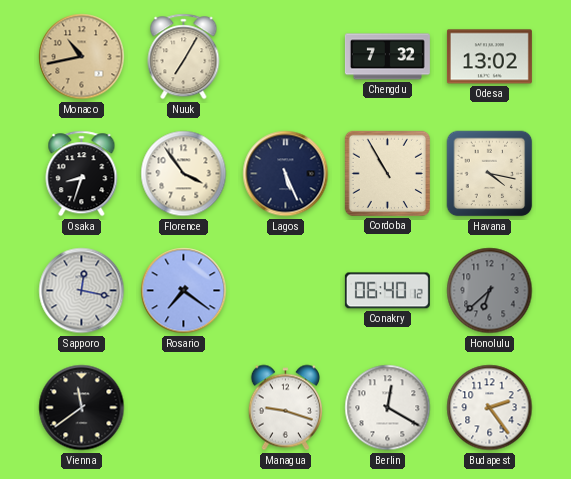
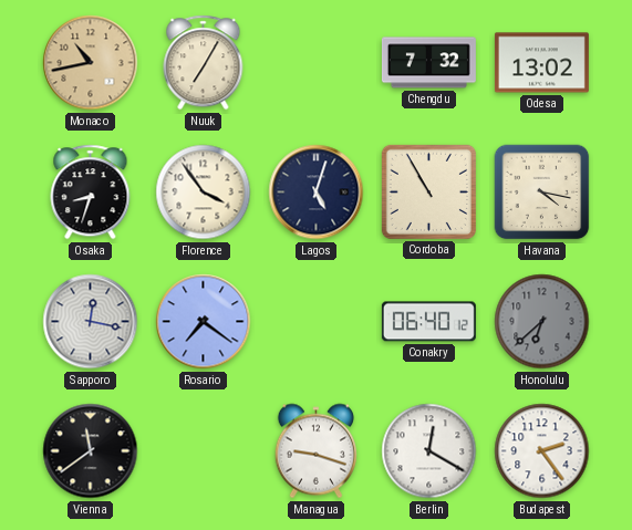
Lagos: 5:26 -> 5:03
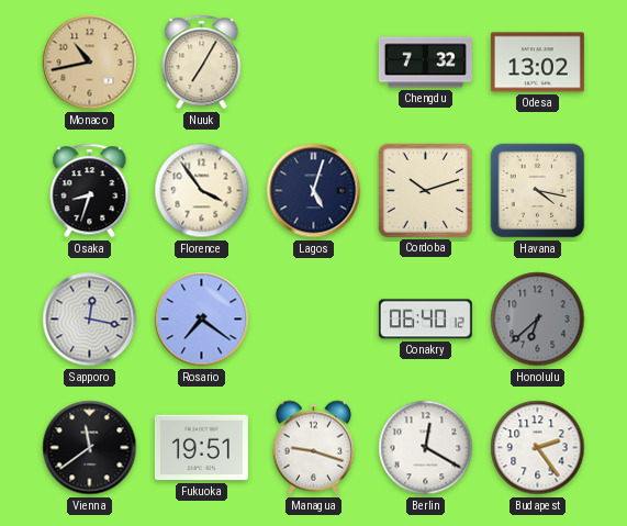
Cordoba: 10:55 -> 10:12
Fukuoka: none -> 19:51
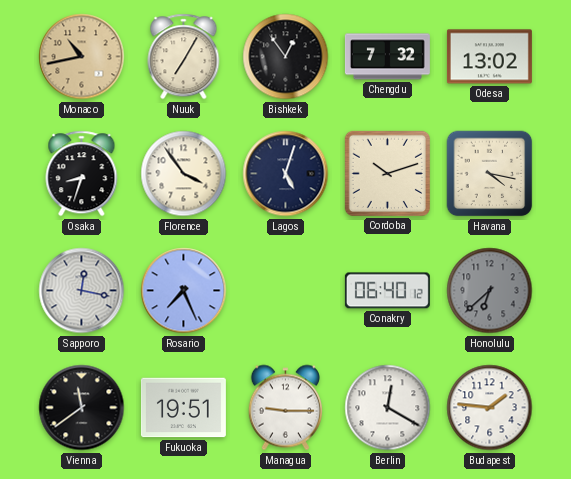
Bishkek: none -> 12:54
Rosario: 7:21 -> 7:26
Managua: 9:18 -> 9:15
Budapest: 2:24 -> 1:46
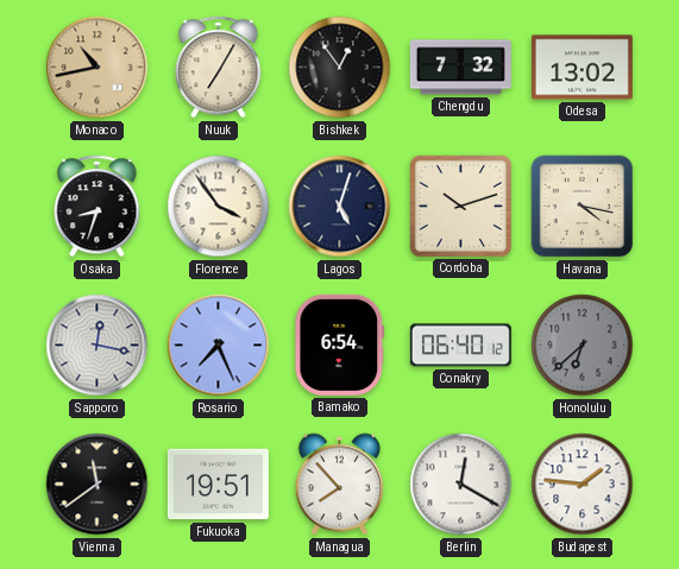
Bamako: none -> 6:54
Managua: 9:15 -> 7:53
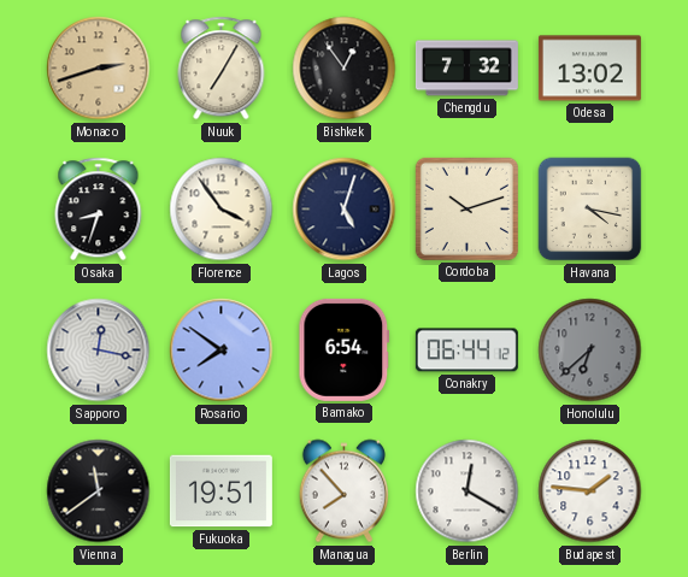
Monaco: 10:43 -> 2:42
Rosario: 7:26 -> 7:51
Conakry: 06:40 -> 06:44
